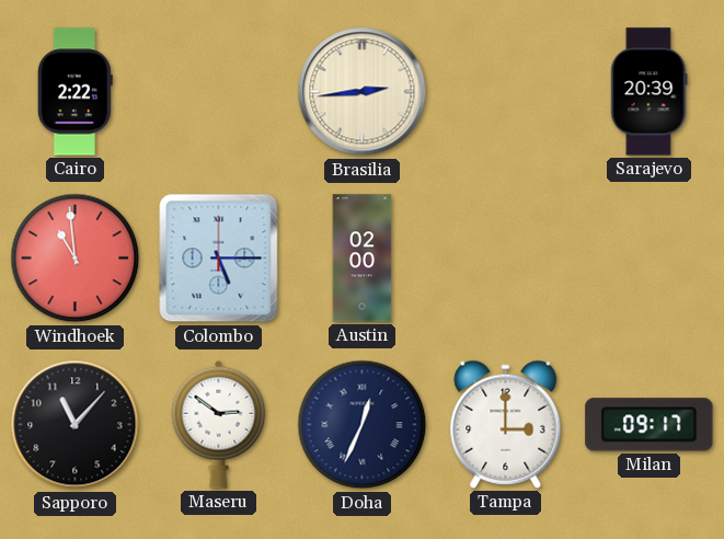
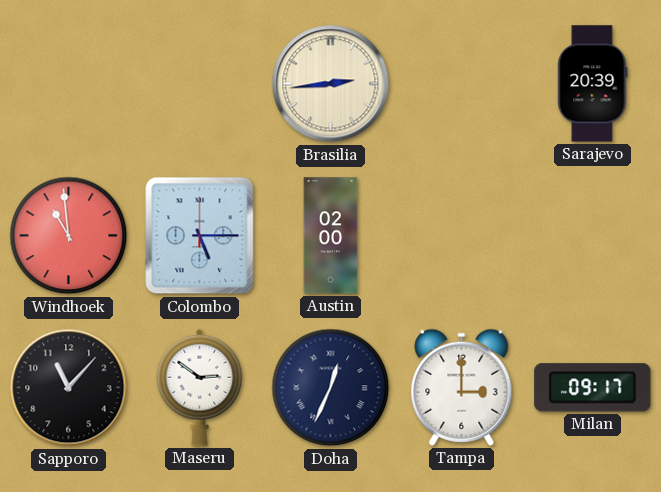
Cairo: 2:22 -> none
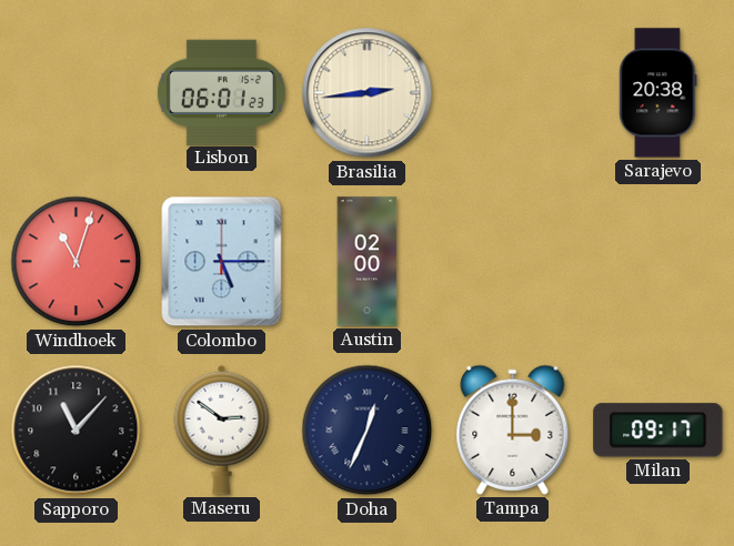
Lisbon: none -> 06:01
Sarajevo: 20:39 -> 20:38
Windhoek: 10:59 -> 11:03
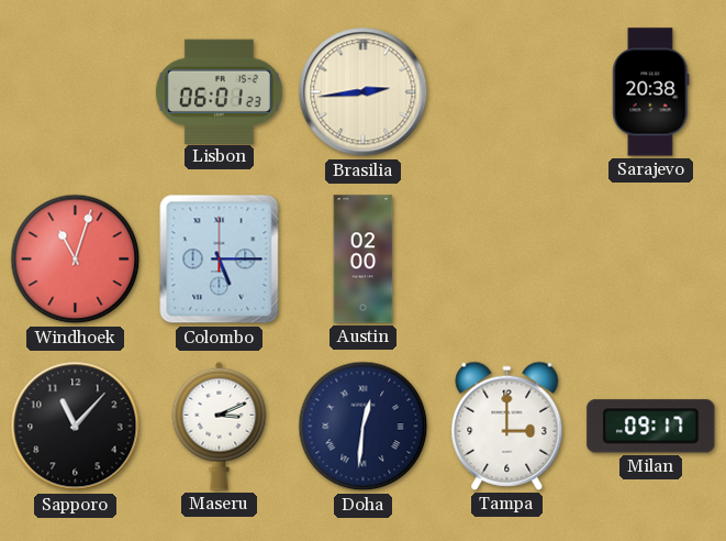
Maseru: 2:51 -> 3:11
Doha: 12:34 -> 12:31
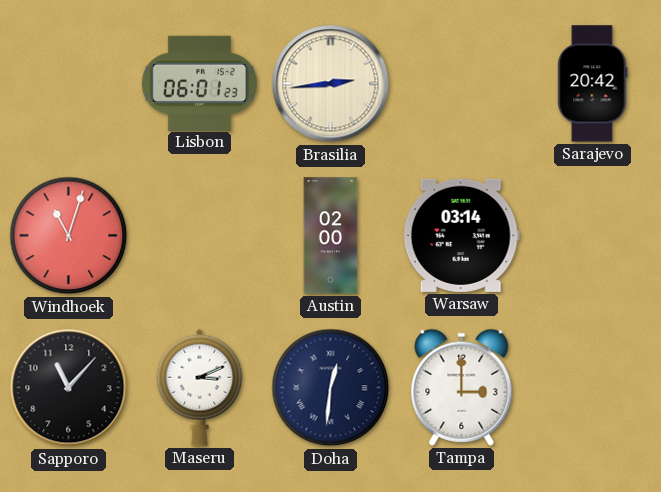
Sarajevo: 20:38 -> 20:42
Colombo: 5:15 -> none
Warsaw: none -> 03:14
Milan: 09:17 -> none
